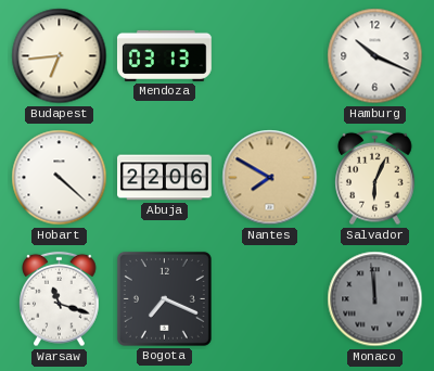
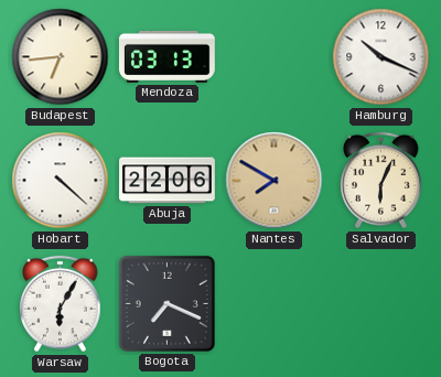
Warsaw: 11:18 -> 6:05
Monaco: 11:59 -> none
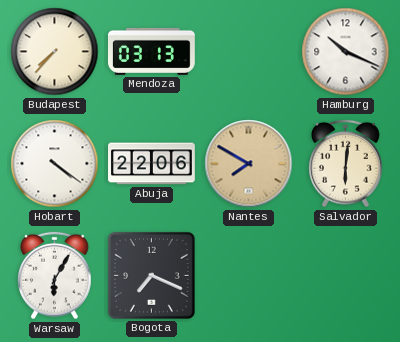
Budapest: 6:44 -> 7:37
Hobart: 4:22 -> 4:21
Salvador: 6:04 -> 6:01
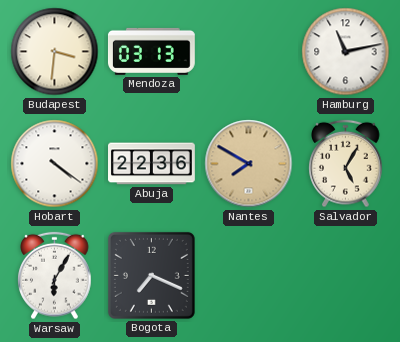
Budapest: 7:37 -> 3:31
Hamburg: 10:19 -> 11:13
Abuja: 22:06 -> 22:36
Salvador: 6:01 -> 5:05
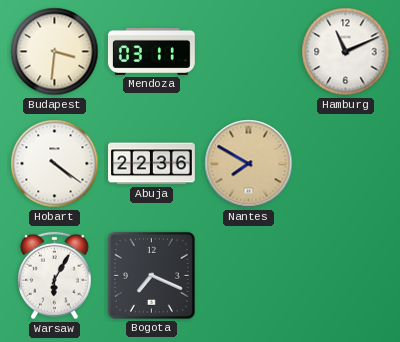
Mendoza: 03:13 -> 03:11
Hamburg: 11:13 -> 11:11
Salvador: 5:05 -> none
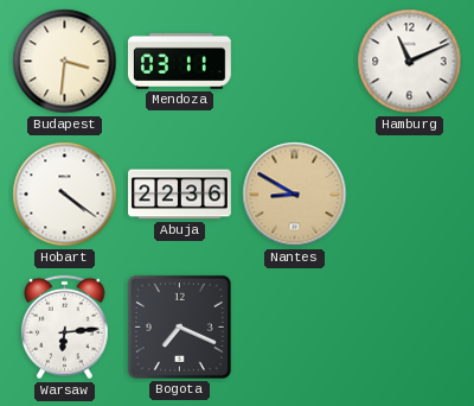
Nantes: 7:50 -> 8:50
Warsaw: 6:05 -> 6:14
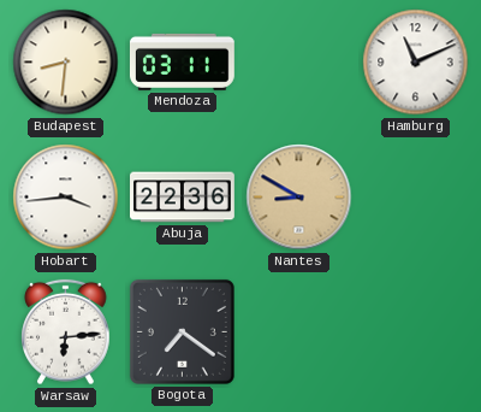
Budapest: 3:31 -> 8:31
Hobart: 4:21 -> 3:44
Bogota: 7:19 -> 7:21
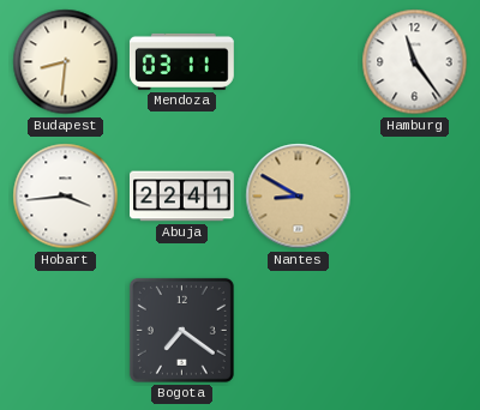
Hamburg: 11:11 -> 11:24
Abuja: 22:36 -> 22:41
Warsaw: 6:14 -> none
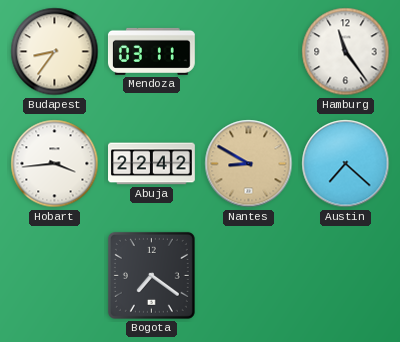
Budapest: 8:31 -> 8:36
Abuja: 22:41 -> 22:42
Austin: none -> 7:22
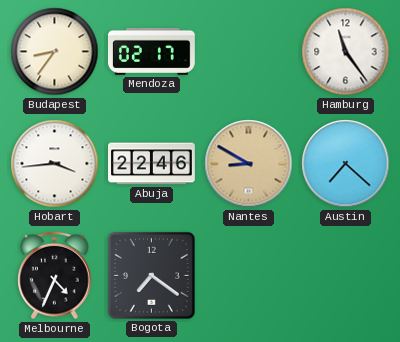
Mendoza: 03:11 -> 02:17
Abuja: 22:42 -> 22:46
Melbourne: none -> 4:34
